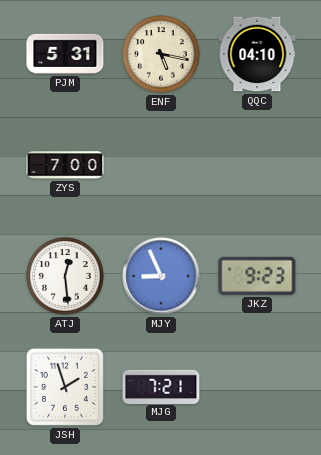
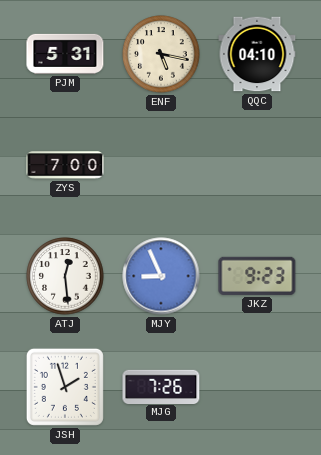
MJG: 7:21 -> 7:26
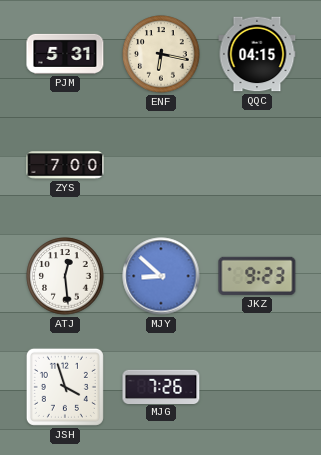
ENF: 5:17 -> 6:17
QQC: 04:10 -> 04:15
MJY: 8:56 -> 8:52
JSH: 1:57 -> 3:57
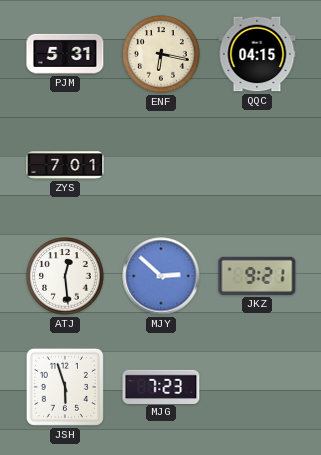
ZYS: 7:00 -> 7:01
MJY: 8:52 -> 2:52
JKZ: 9:23 -> 9:21
JSH: 3:57 -> 5:57
MJG: 7:26 -> 7:23
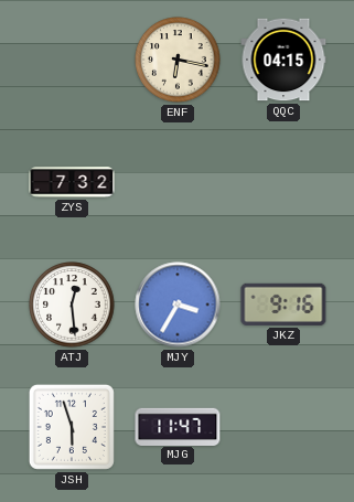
PJM: 5:31 -> none
ZYS: 7:01 -> 7:32
MJY: 2:52 -> 3:35
JKZ: 9:21 -> 9:16
MJG: 7:23 -> 11:47
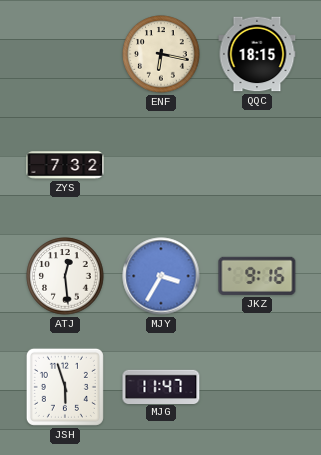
QQC: 04:15 -> 18:15
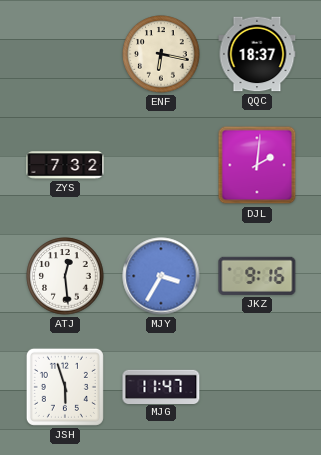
QQC: 18:15 -> 18:37
DJL: none -> 2:01
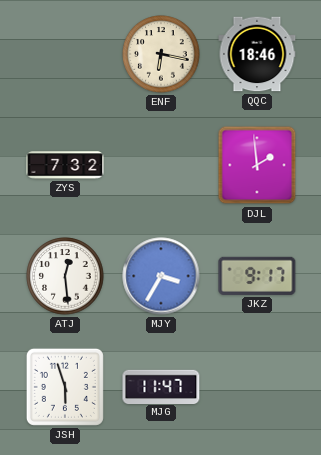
QQC: 18:37 -> 18:46
DJL: 2:01 -> 1:59
JKZ: 9:16 -> 9:17
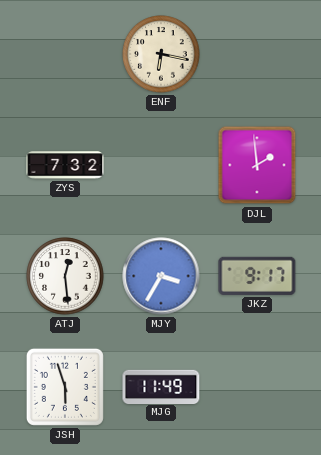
QQC: 18:46 -> none
MJG: 11:47 -> 11:49
